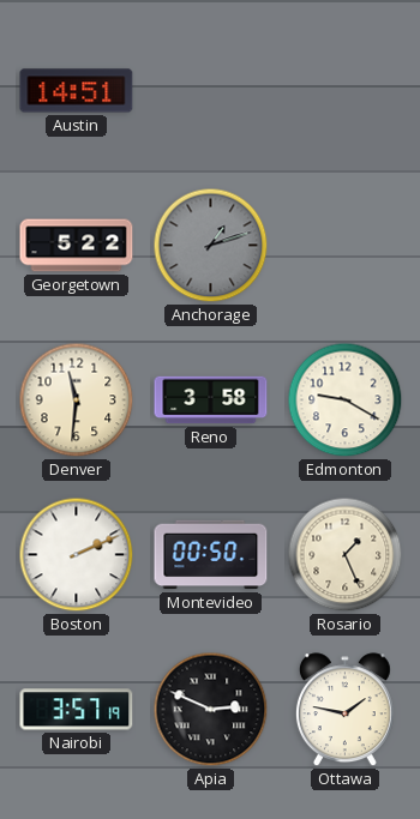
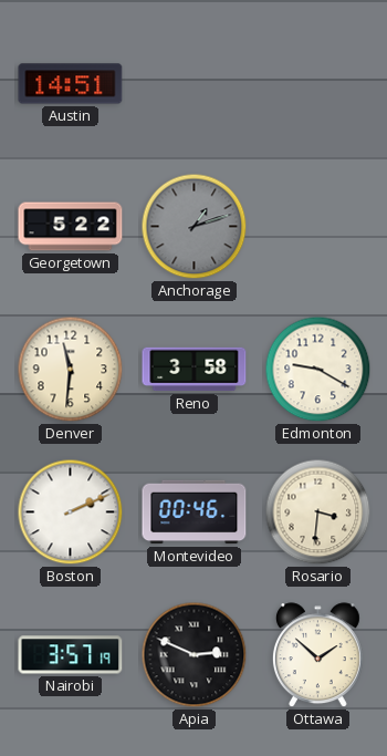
Montevideo: 00:50 -> 00:46
Rosario: 1:26 -> 3:31
Ottawa: 1:47 -> 1:52
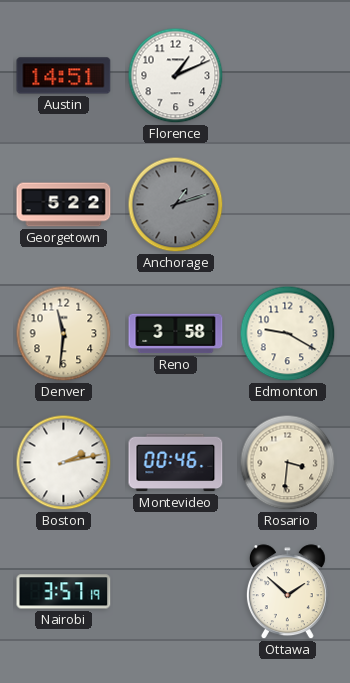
Florence: none -> 1:11
Boston: 2:11 -> 2:13
Apia: 2:49 -> none
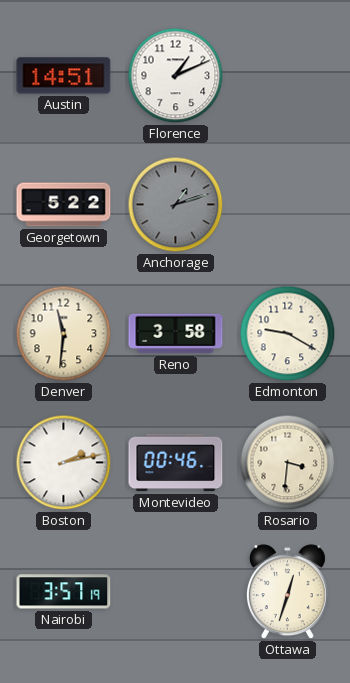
Ottawa: 1:52 -> 12:33
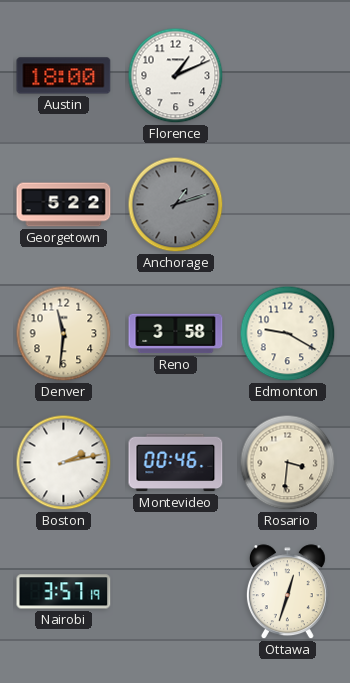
Austin: 14:51 -> 18:00
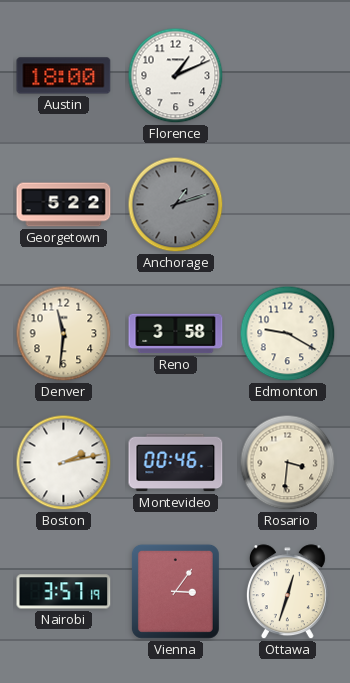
Vienna: none -> 3:06
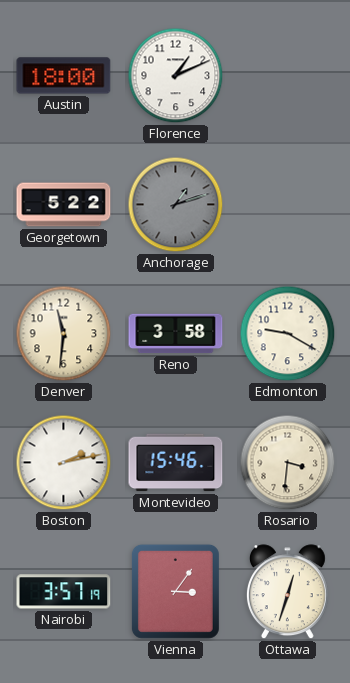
Montevideo: 00:46 -> 15:46
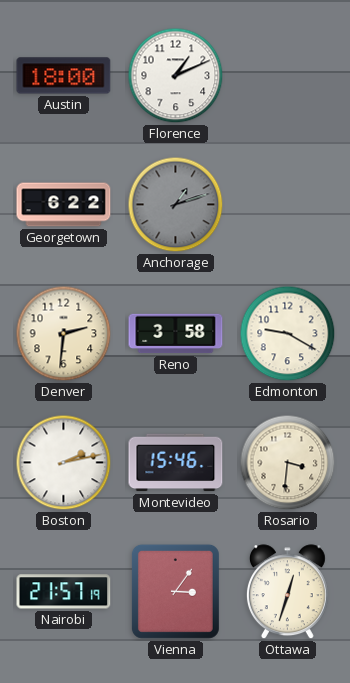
Georgetown: 5:22 -> 6:22
Denver: 11:31 -> 2:31
Nairobi: 3:57 -> 21:57
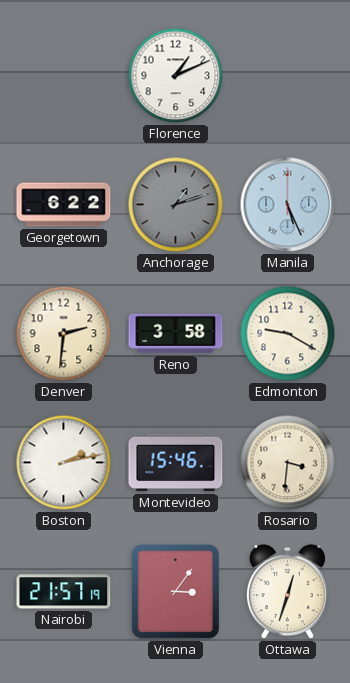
Austin: 18:00 -> none
Manila: none -> 5:26
